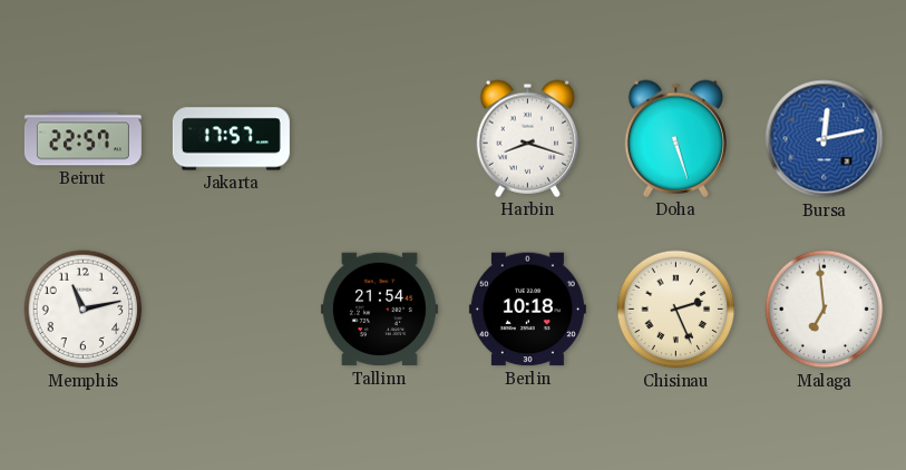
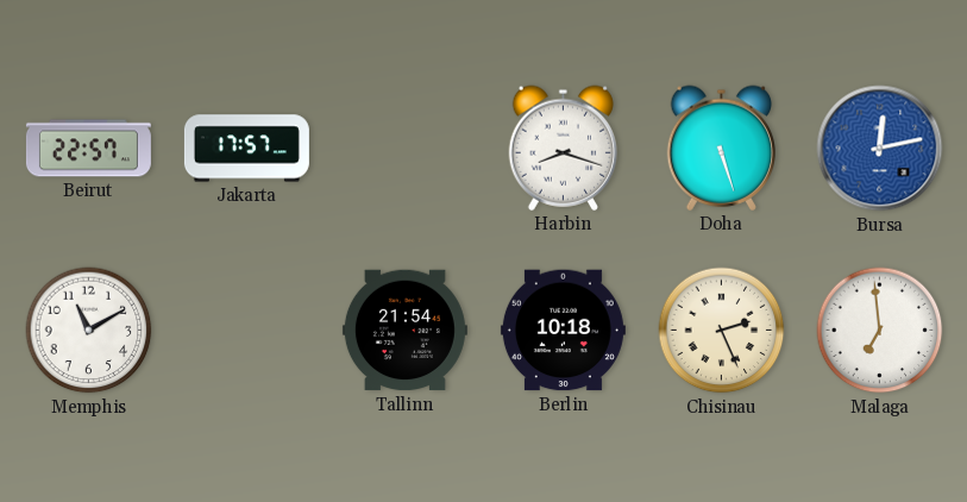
Memphis: 11:13 -> 11:10
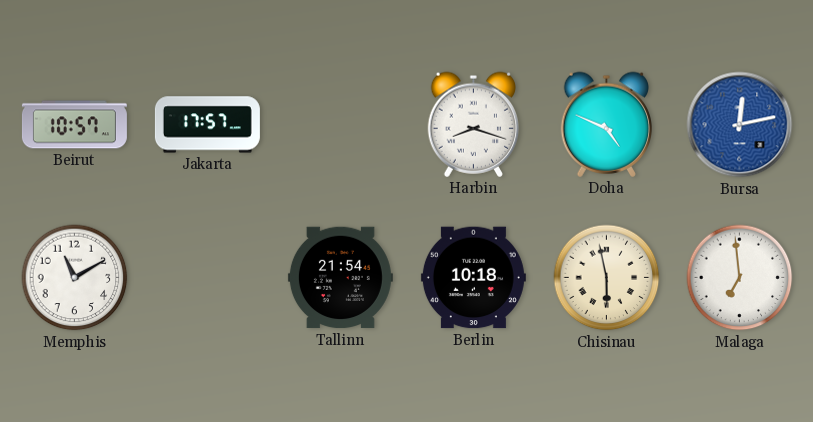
Beirut: 22:57 -> 10:57
Doha: 5:27 -> 4:49
Chisinau: 2:26 -> 5:58
